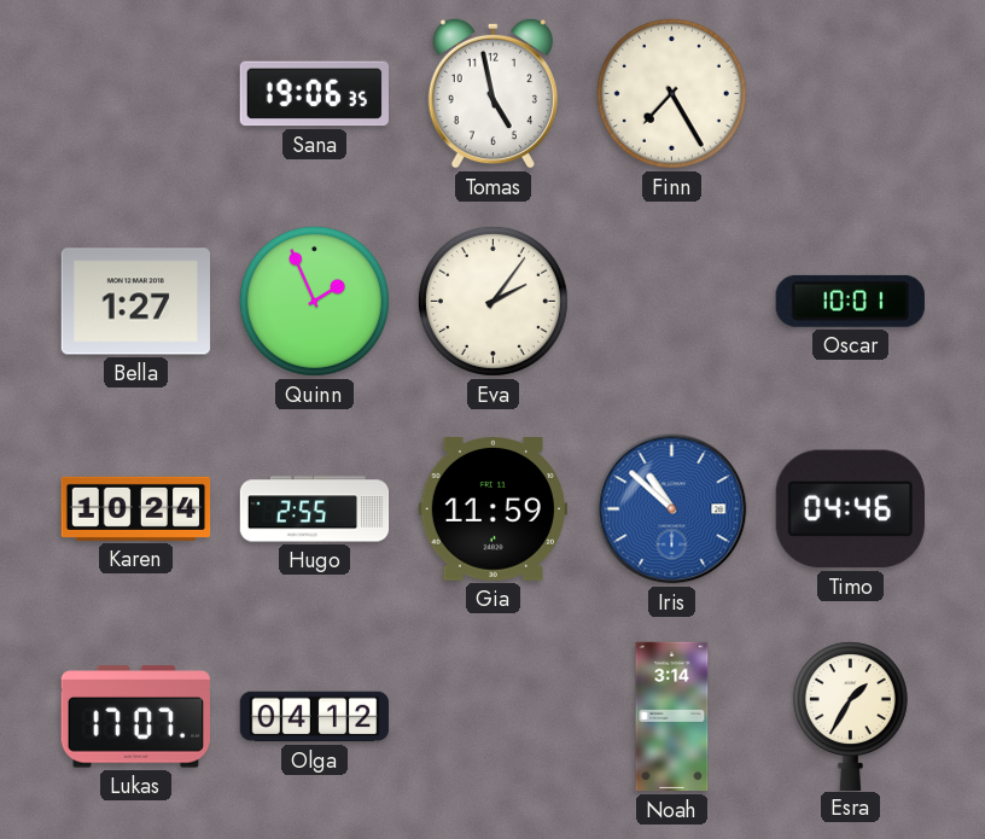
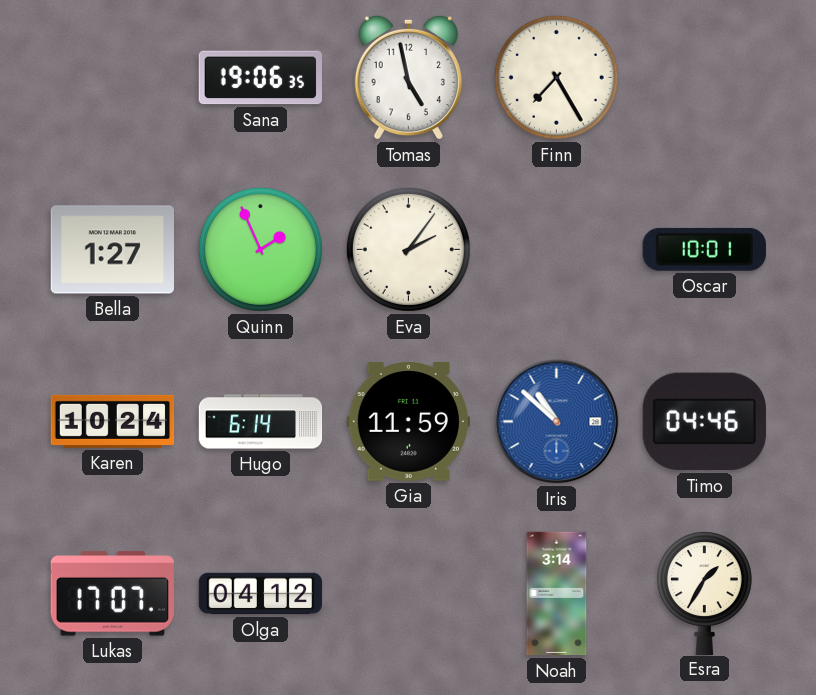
Hugo: 2:55 -> 6:14
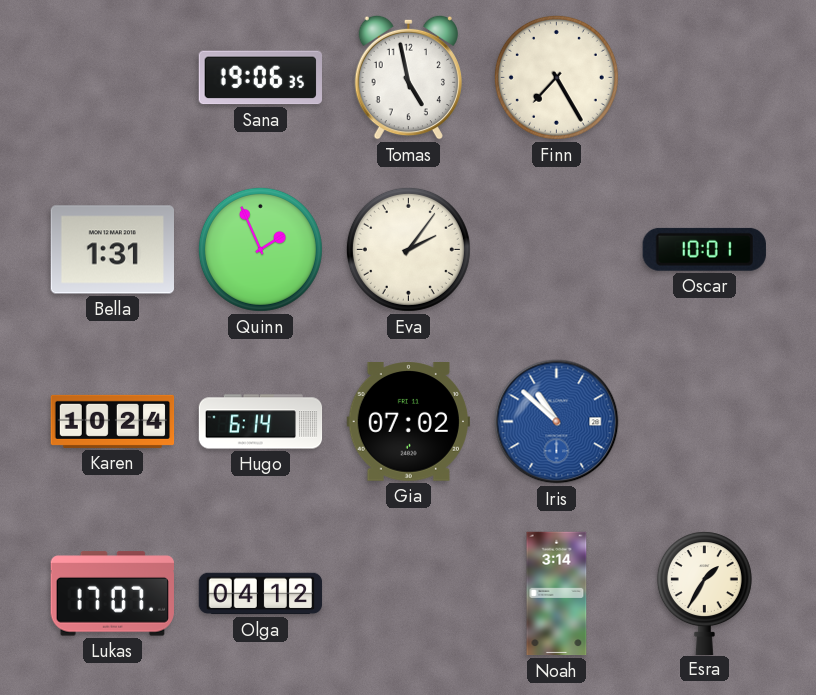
Bella: 1:27 -> 1:31
Gia: 11:59 -> 07:02
Timo: 04:46 -> none
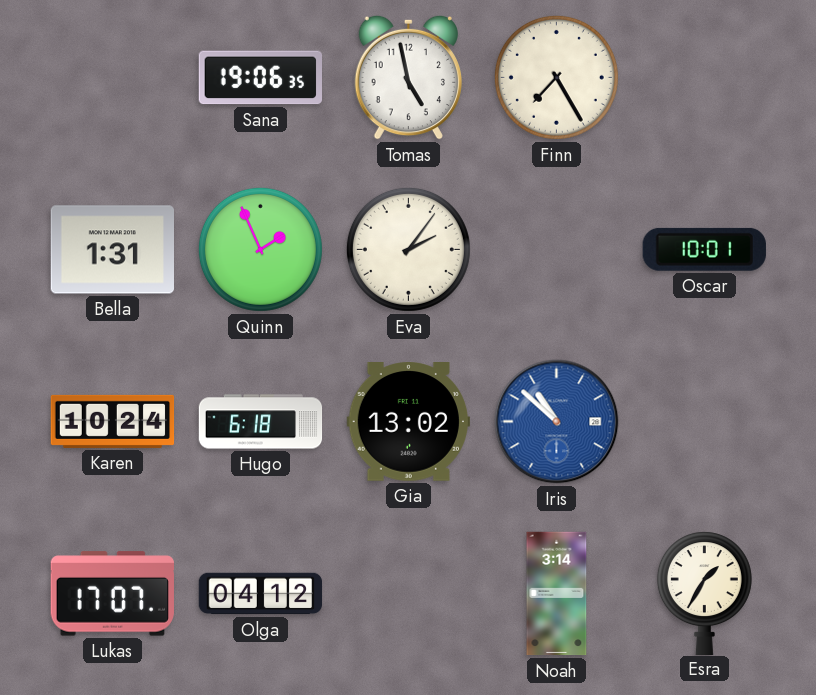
Hugo: 6:14 -> 6:18
Gia: 07:02 -> 13:02
